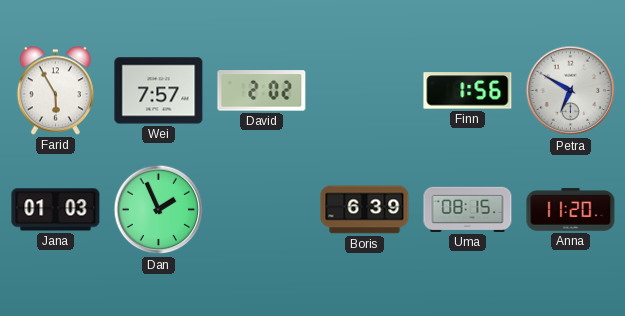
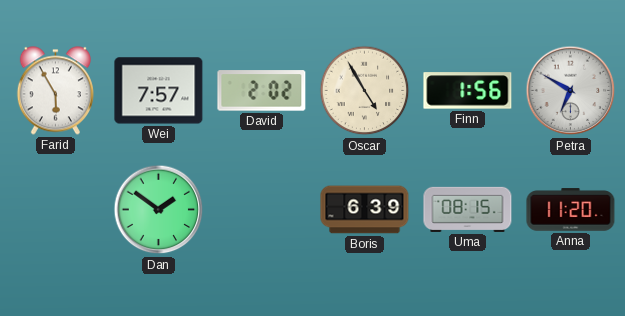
Oscar: none -> 4:55
Jana: 01:03 -> none
Dan: 1:56 -> 1:51
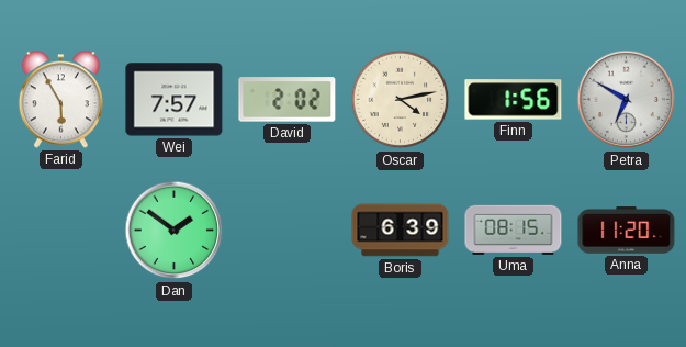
Oscar: 4:55 -> 4:13
